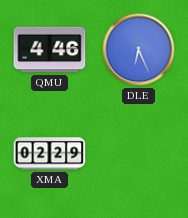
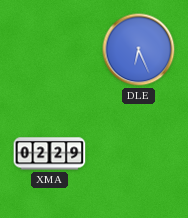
QMU: 4:46 -> none
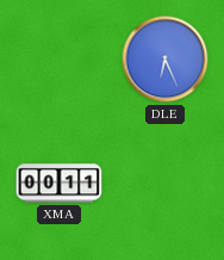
XMA: 02:29 -> 00:11
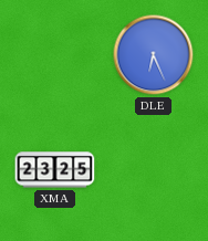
XMA: 00:11 -> 23:25
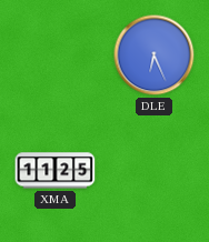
XMA: 23:25 -> 11:25
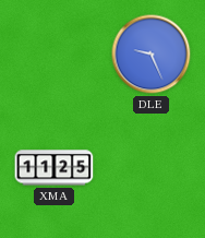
DLE: 6:26 -> 9:26
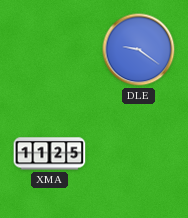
DLE: 9:26 -> 9:21
